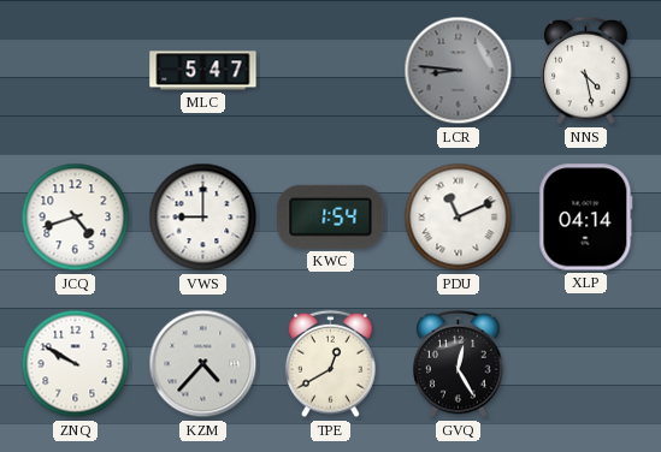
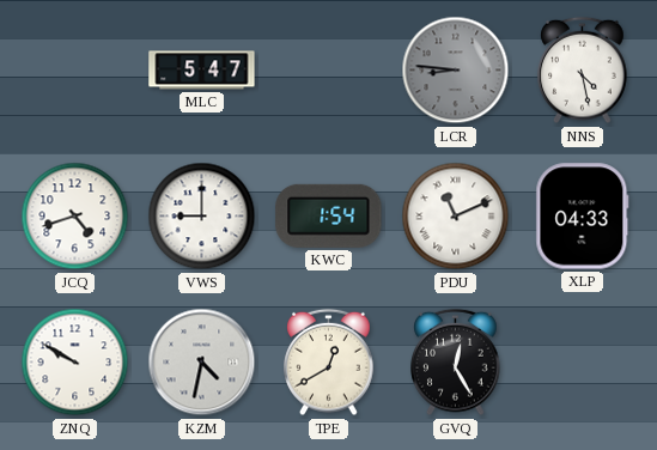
XLP: 04:14 -> 04:33
KZM: 4:37 -> 4:32
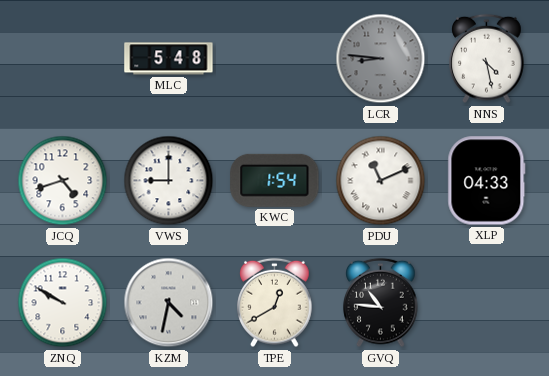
MLC: 5:47 -> 5:48
GVQ: 12:25 -> 10:46
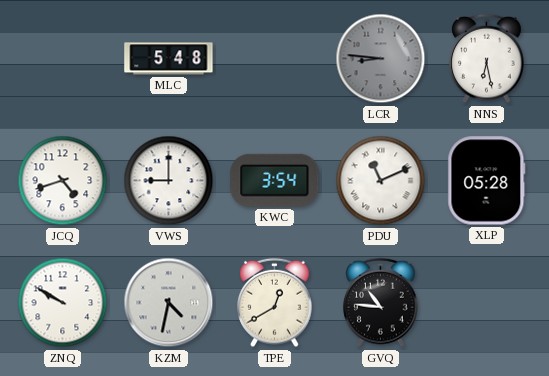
NNS: 4:28 -> 6:28
KWC: 1:54 -> 3:54
XLP: 04:33 -> 05:28
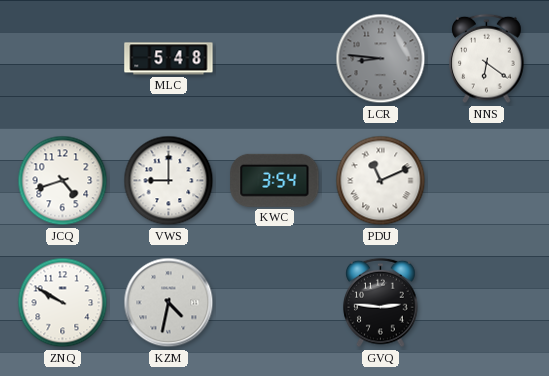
NNS: 6:28 -> 6:21
XLP: 05:28 -> none
TPE: 12:40 -> none
GVQ: 10:46 -> 2:46
